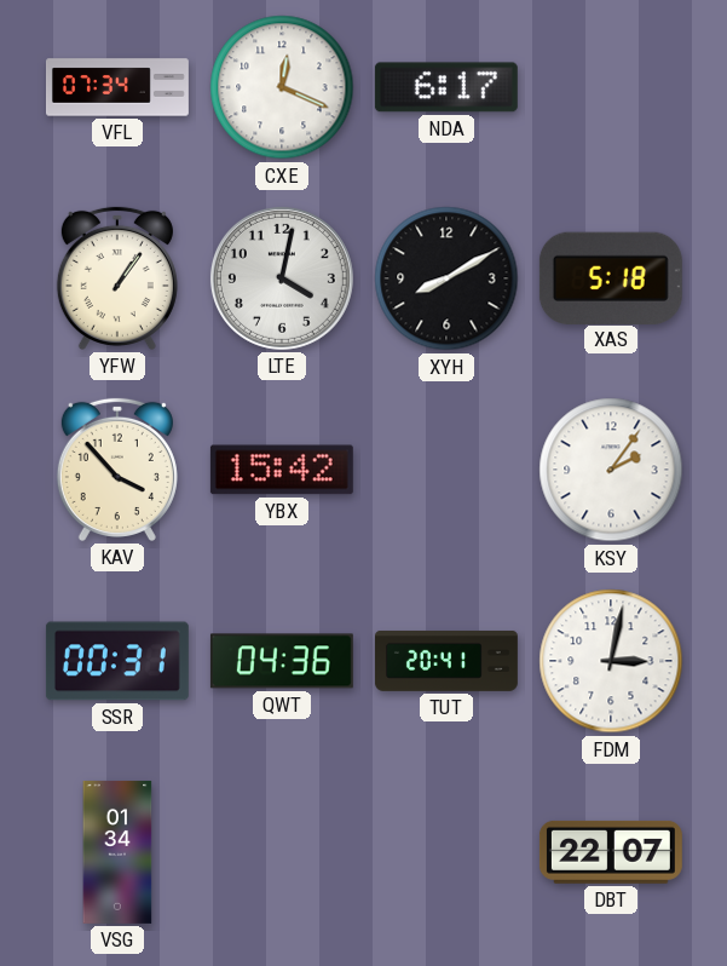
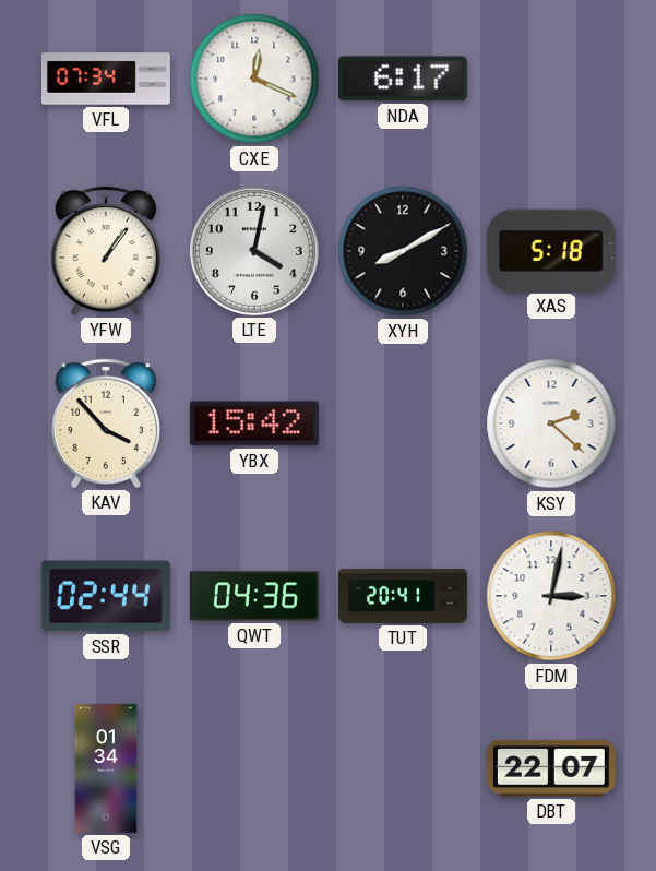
KSY: 2:06 -> 2:22
SSR: 00:31 -> 02:44
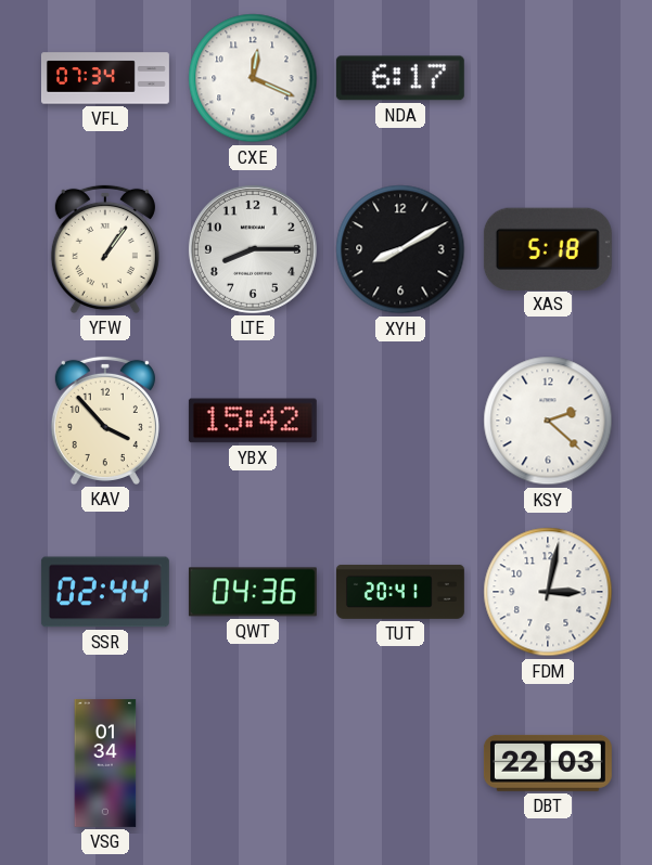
LTE: 4:02 -> 8:15
DBT: 22:07 -> 22:03
